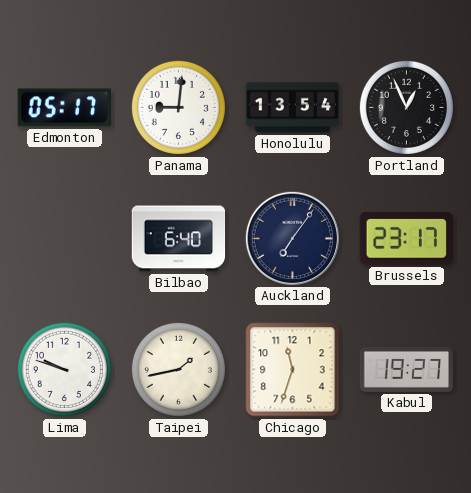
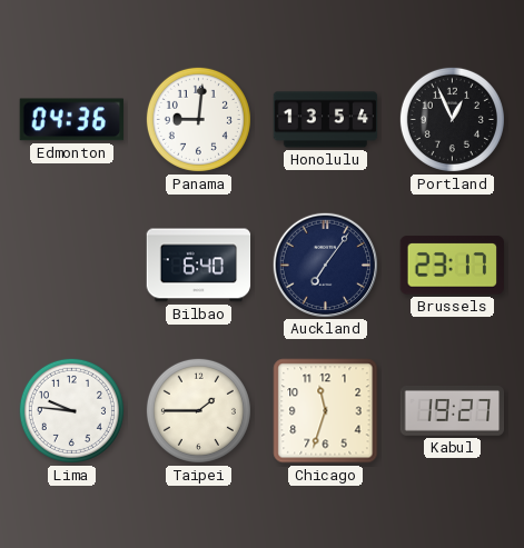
Edmonton: 05:17 -> 04:36
Lima: 9:48 -> 9:46
Taipei: 1:43 -> 1:45
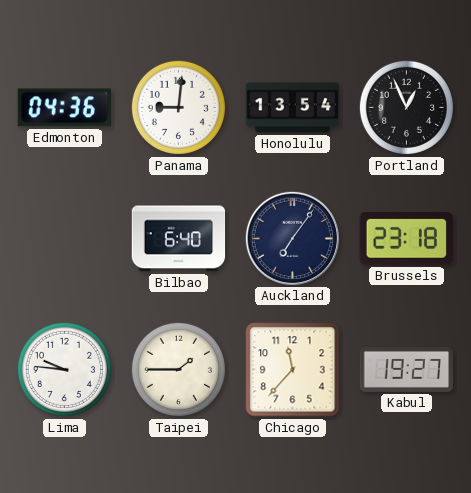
Brussels: 23:17 -> 23:18
Chicago: 11:33 -> 11:37
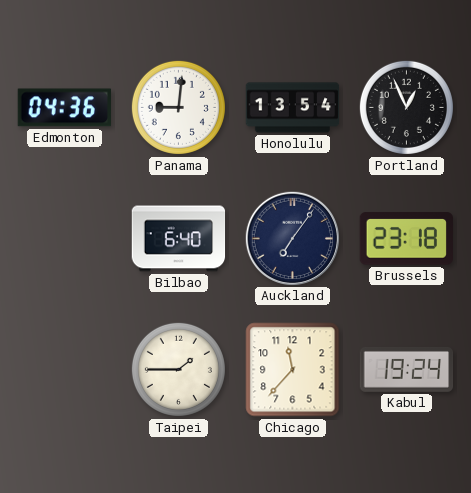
Lima: 9:46 -> none
Kabul: 19:27 -> 19:24
